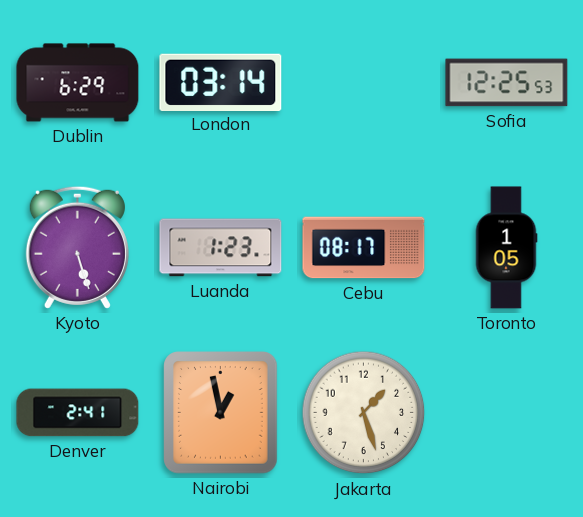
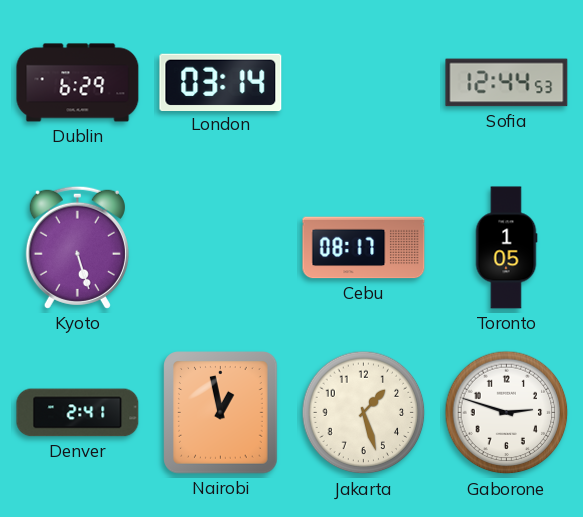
Sofia: 12:25 -> 12:44
Luanda: 1:23 -> none
Gaborone: none -> 2:48
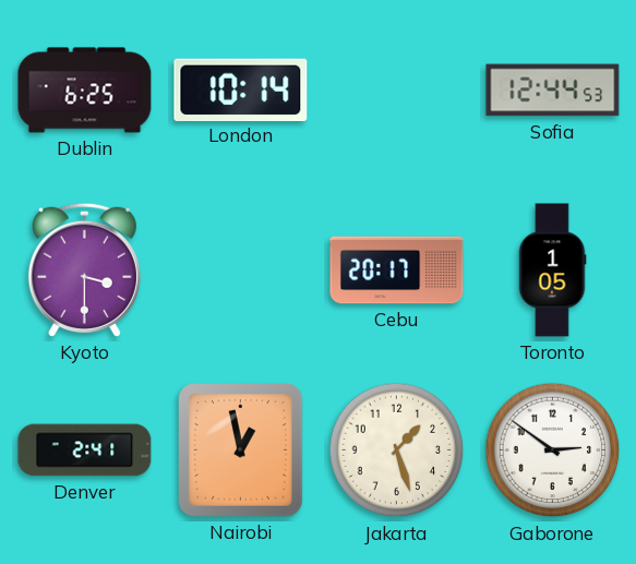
Dublin: 6:29 -> 6:25
London: 03:14 -> 10:14
Kyoto: 5:27 -> 3:30
Cebu: 08:17 -> 20:17
Gaborone: 2:48 -> 2:51
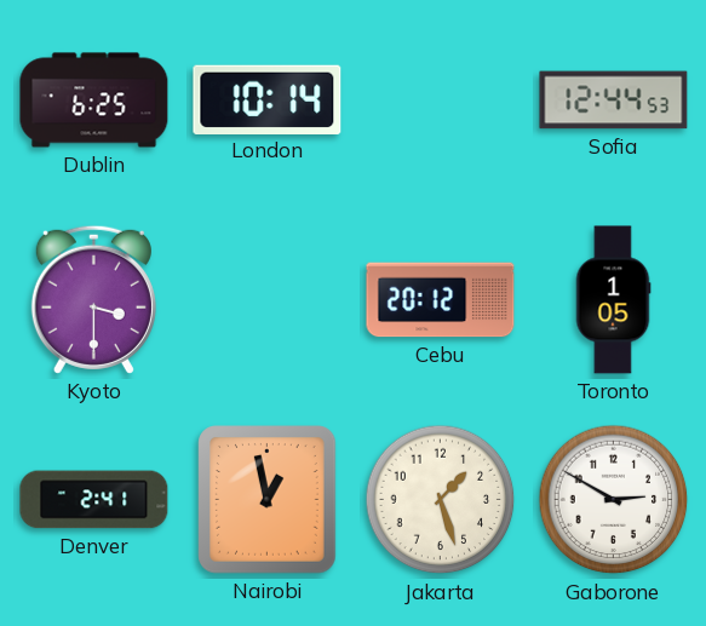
Cebu: 20:17 -> 20:12
Gaborone: 2:51 -> 2:50
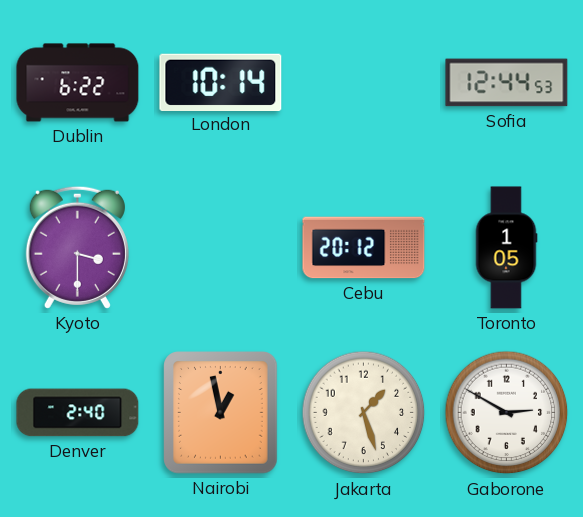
Dublin: 6:25 -> 6:22
Denver: 2:41 -> 2:40
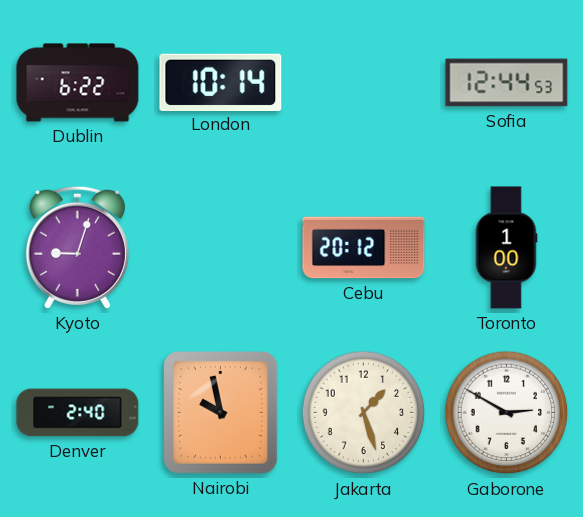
Kyoto: 3:30 -> 9:03
Toronto: 1:05 -> 1:00
Nairobi: 12:58 -> 9:58
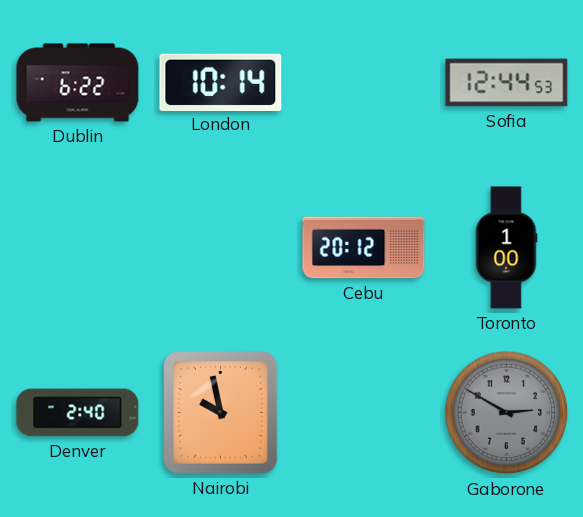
Kyoto: 9:03 -> none
Jakarta: 1:27 -> none
Gaborone dial: white -> grey
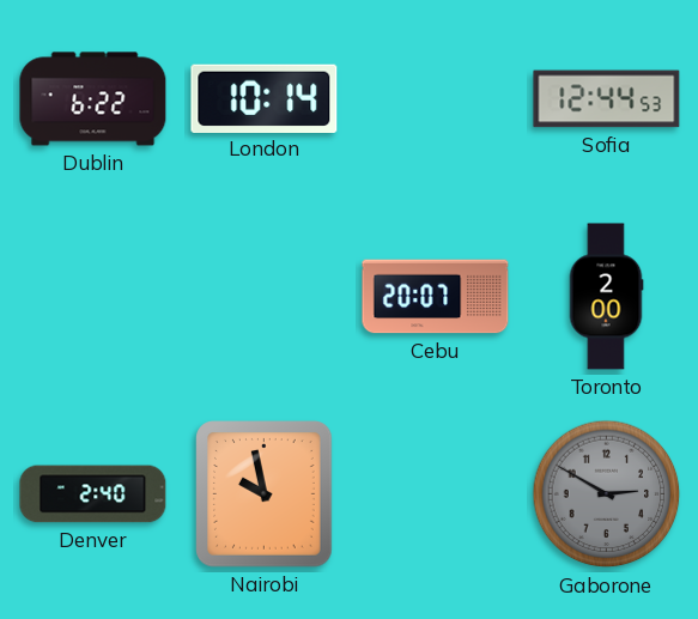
Cebu: 20:12 -> 20:07
Toronto: 1:00 -> 2:00
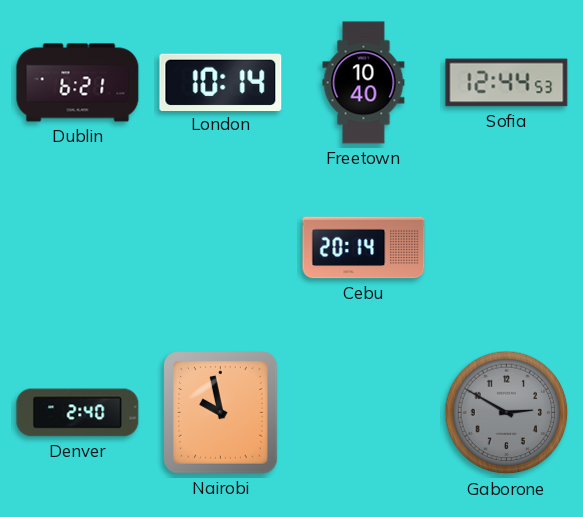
Dublin: 6:22 -> 6:21
Freetown: none -> 10:40
Cebu: 20:07 -> 20:14
Toronto: 2:00 -> none
